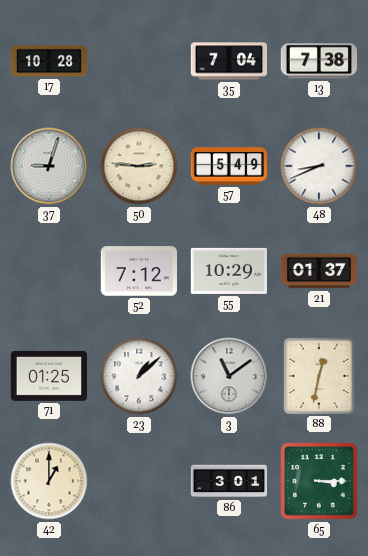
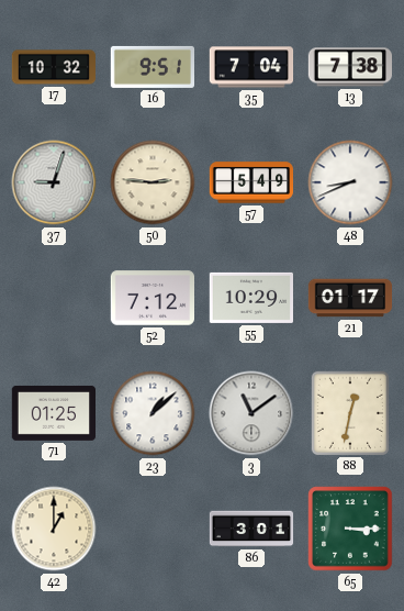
17: 10:28 -> 10:32
16: none -> 9:51
21: 01:37 -> 01:17
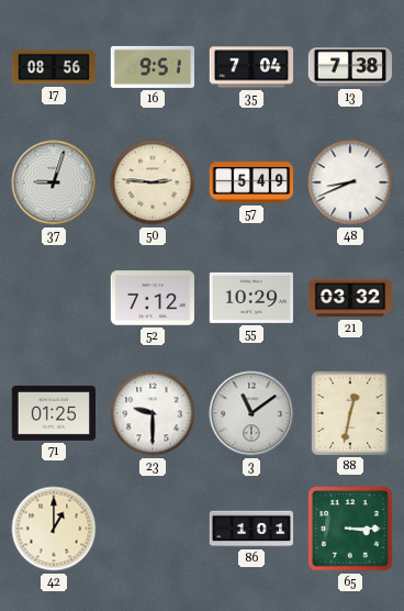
17: 10:32 -> 08:56
21: 01:17 -> 03:32
23: 1:08 -> 9:30
86: 3:01 -> 1:01
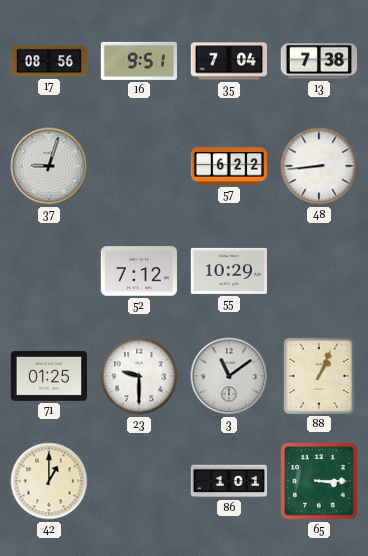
50: 2:46 -> none
57: 5:49 -> 6:22
48: 8:41 -> 8:44
21: 03:32 -> none
88: 12:32 -> 1:04
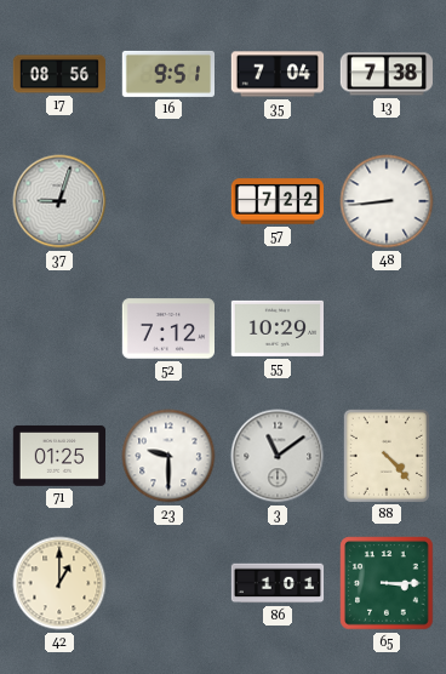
57: 6:22 -> 7:22
88: 1:04 -> 4:23
